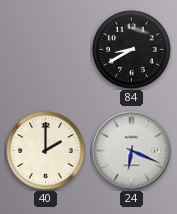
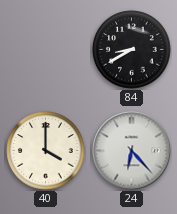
40: 2:00 -> 4:00
24: 6:19 -> 6:23
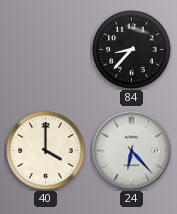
84: 8:40 -> 8:37
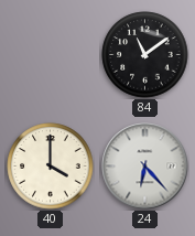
84: 8:37 -> 11:09
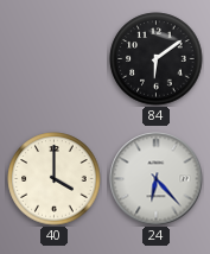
84: 11:09 -> 6:09
